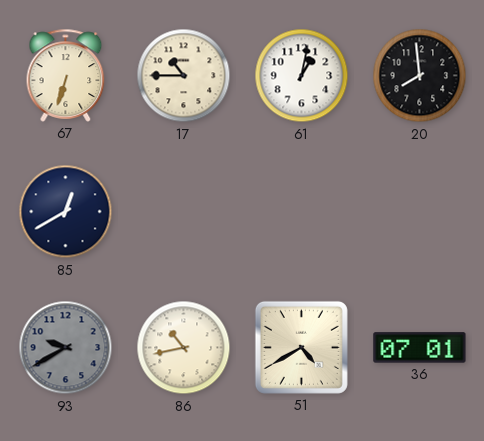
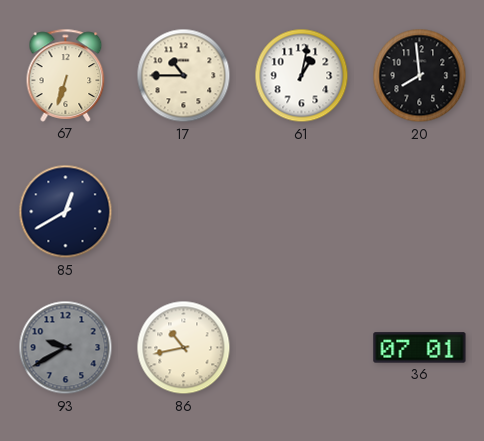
51: 4:40 -> none
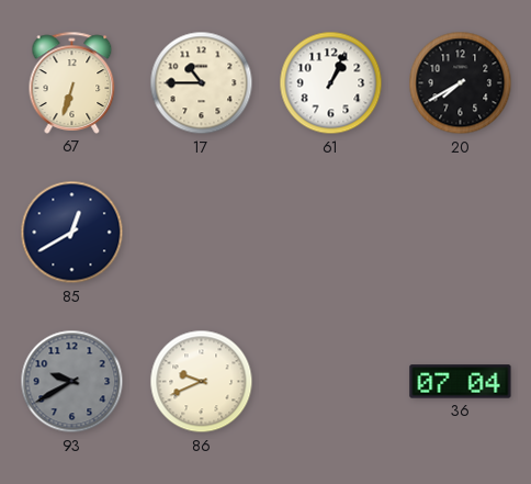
61: 1:02 -> 1:04
20: 7:59 -> 7:40
86: 10:43 -> 9:41
36: 07:01 -> 07:04
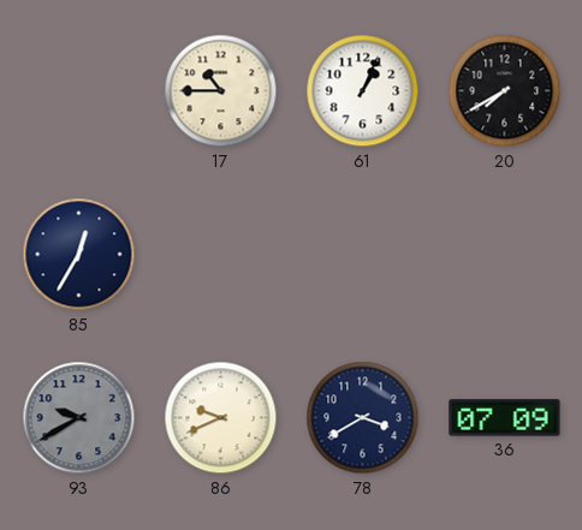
67: 6:33 -> none
85: 12:40 -> 12:35
78: none -> 3:40
36: 07:04 -> 07:09
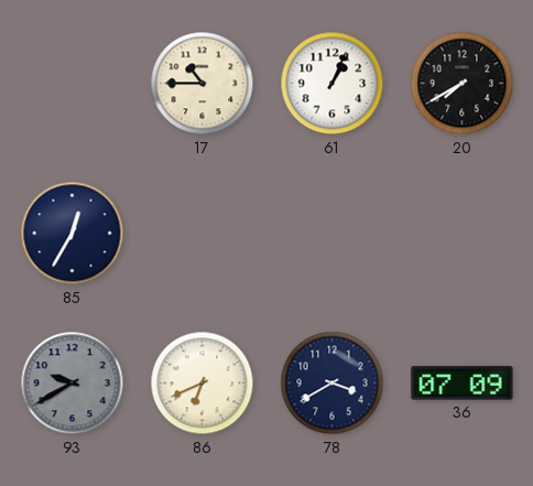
86: 9:41 -> 6:41
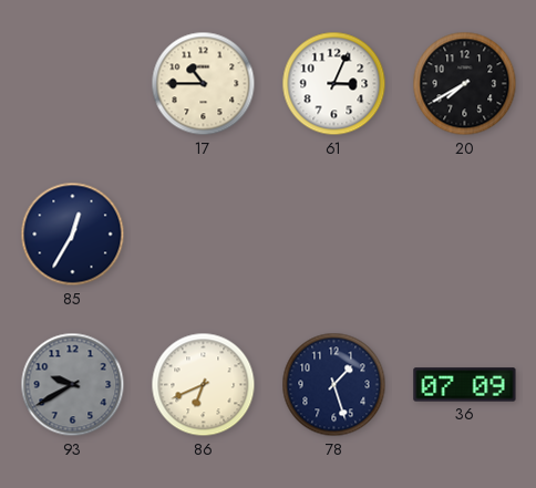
61: 1:04 -> 3:04
78: 3:40 -> 1:27
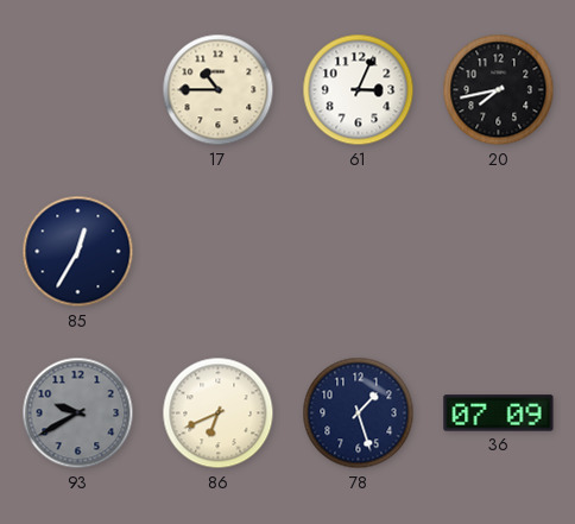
20: 7:40 -> 7:43
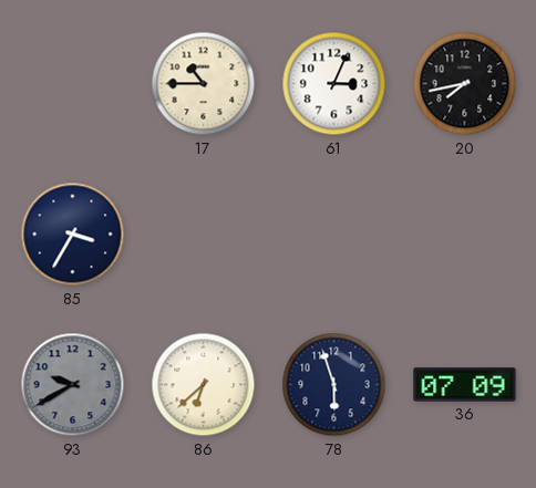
85: 12:35 -> 3:35
86: 6:41 -> 6:38
78: 1:27 -> 5:57
